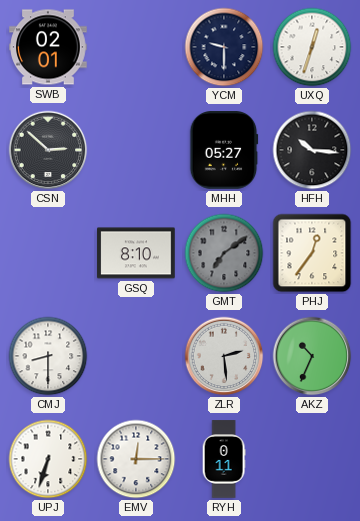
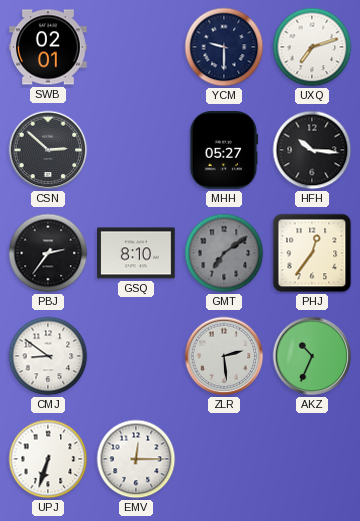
UXQ: 12:33 -> 7:12
PBJ: none -> 2:36
CMJ: 8:30 -> 8:51
RYH: 0:11 -> none
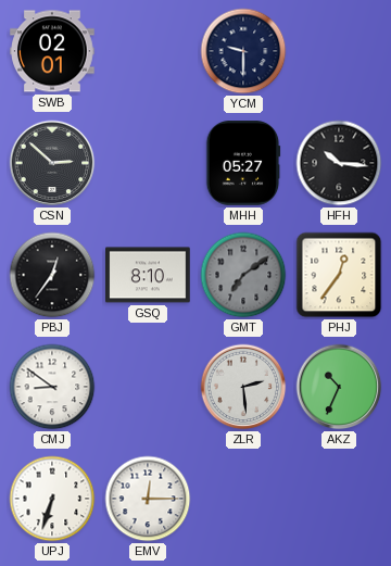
UXQ: 7:12 -> none
PBJ: 2:36 -> 12:36
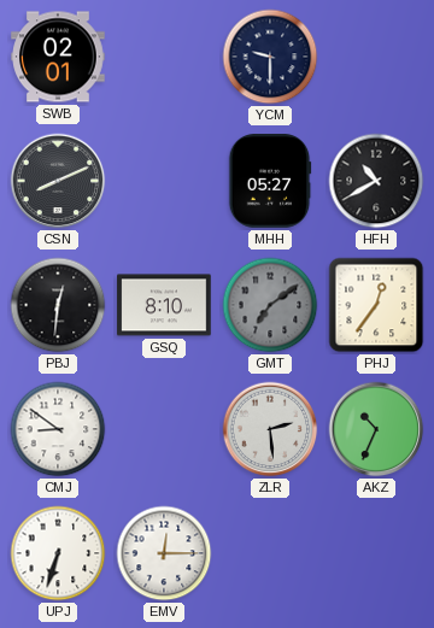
CSN: 2:52 -> 8:11
HFH: 10:16 -> 10:40
PBJ: 12:36 -> 12:31
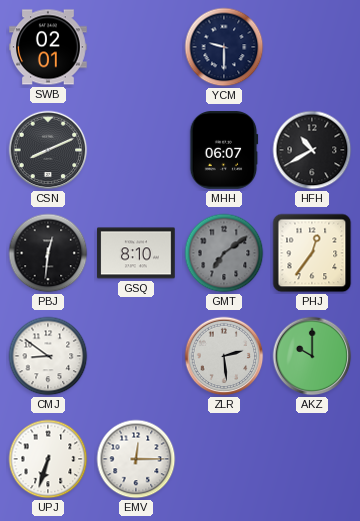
MHH: 05:27 -> 06:07
AKZ: 10:34 -> 10:00
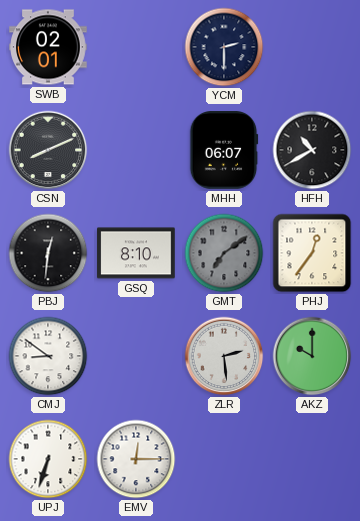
YCM: 9:30 -> 2:30
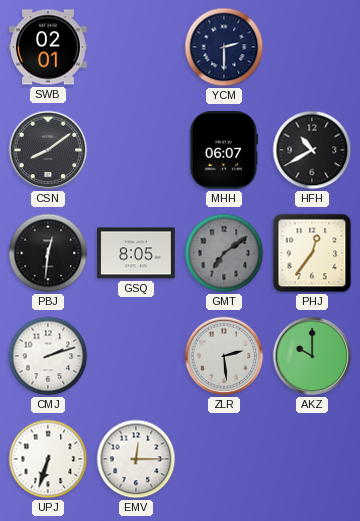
CSN: 8:11 -> 8:09
GSQ: 8:10 -> 8:05
CMJ: 8:51 -> 2:12
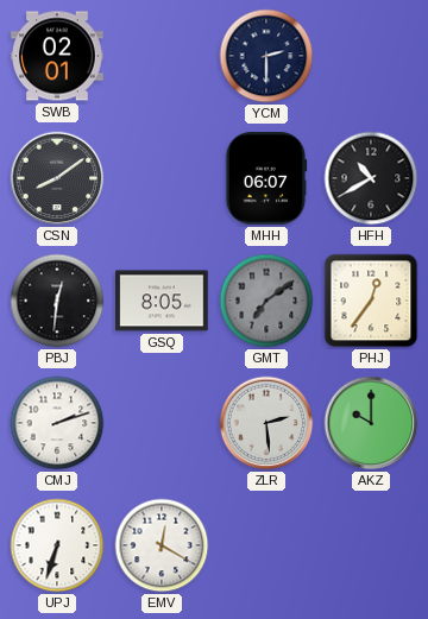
EMV: 12:15 -> 12:20
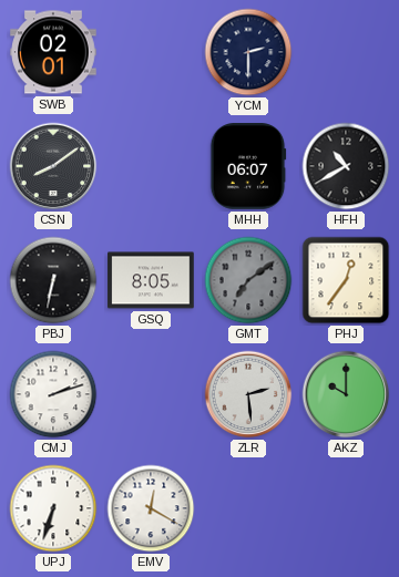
PBJ: 12:31 -> 6:32
